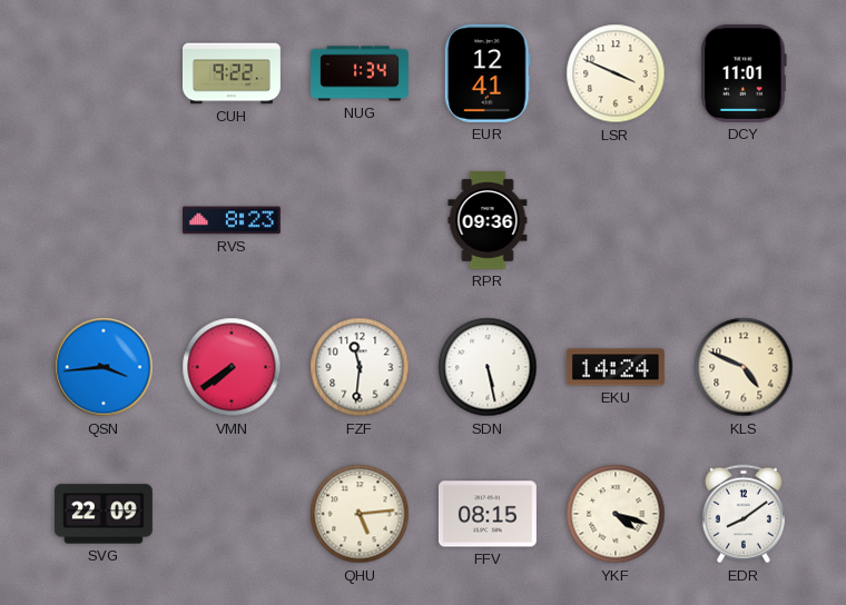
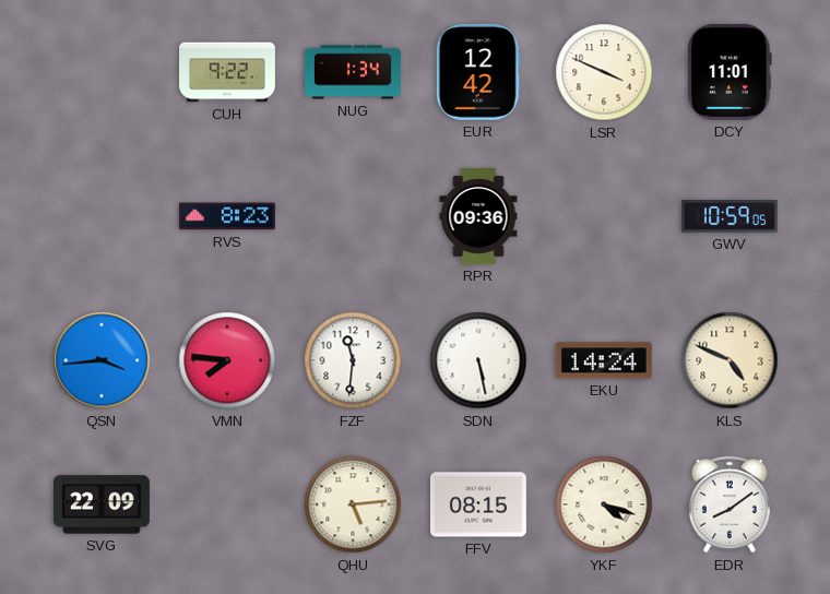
EUR: 12:41 -> 12:42
GWV: none -> 10:59
VMN: 7:39 -> 7:46
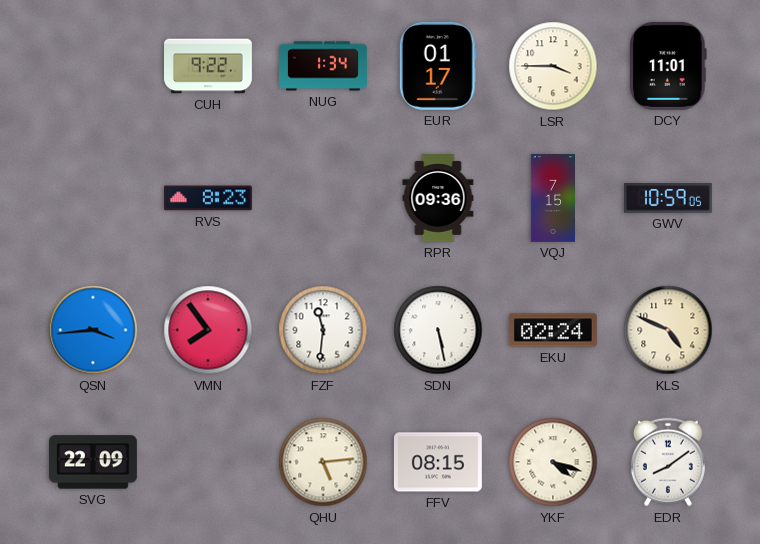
EUR: 12:42 -> 01:17
LSR: 3:49 -> 3:45
VQJ: none -> 7:15
VMN: 7:46 -> 7:54
EKU: 14:24 -> 02:24
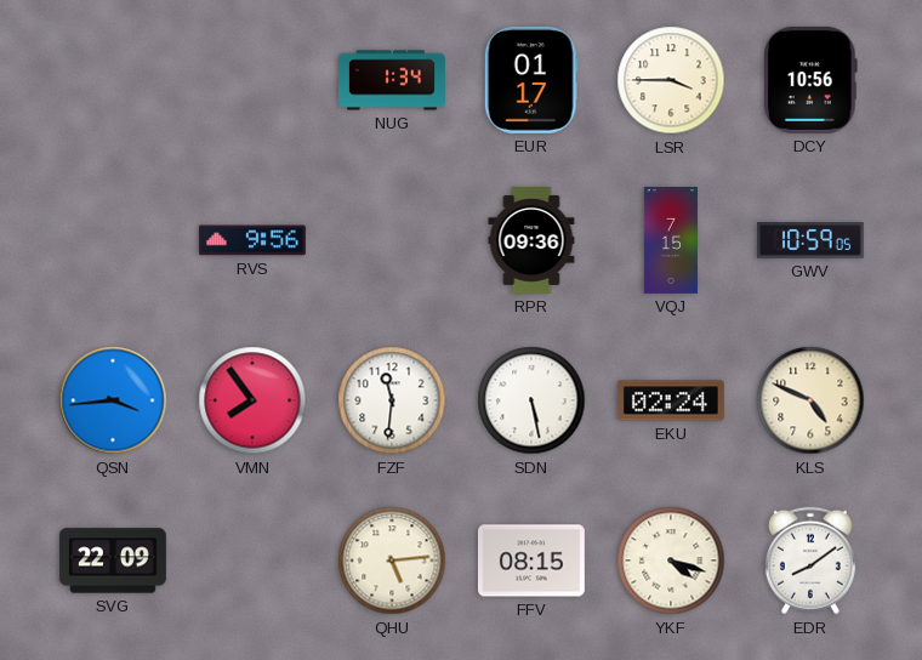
CUH: 9:22 -> none
DCY: 11:01 -> 10:56
RVS: 8:23 -> 9:56
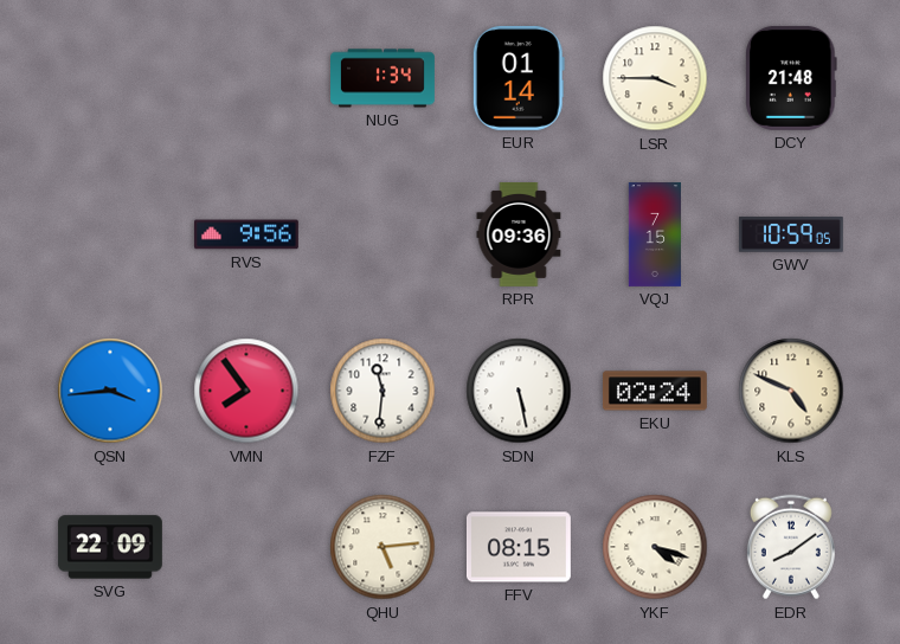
EUR: 01:17 -> 01:14
DCY: 10:56 -> 21:48
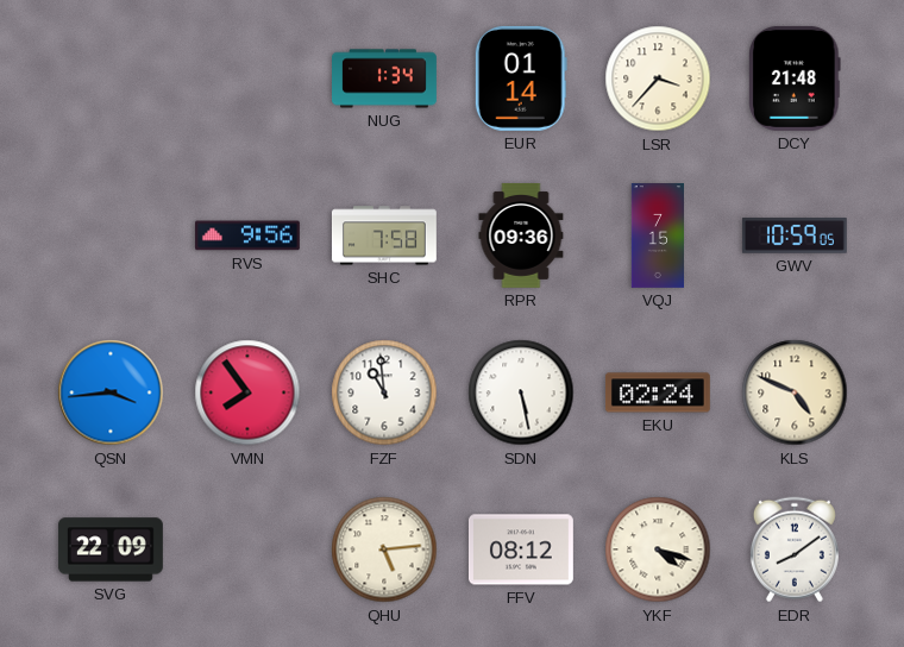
LSR: 3:45 -> 3:37
SHC: none -> 7:58
FZF: 11:31 -> 10:59
FFV: 08:15 -> 08:12
